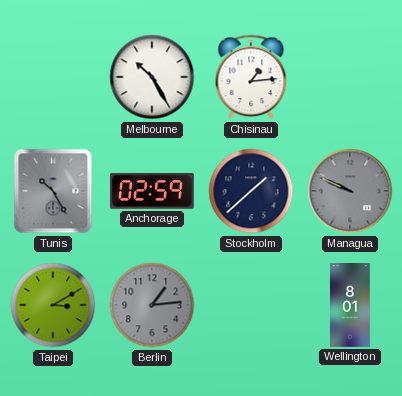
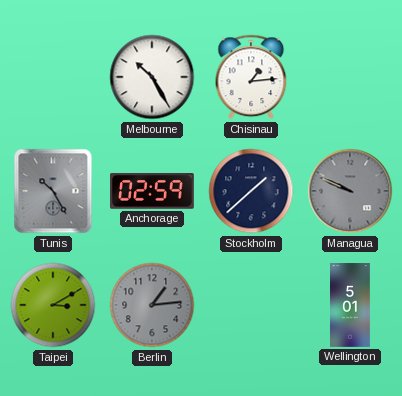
Wellington: 8:01 -> 5:01
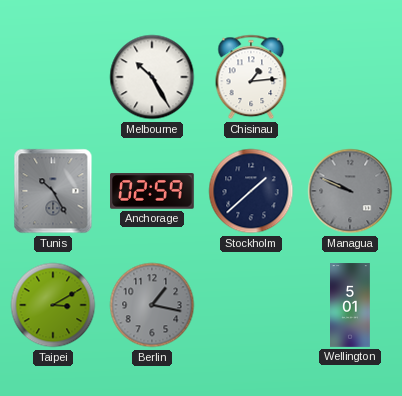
Berlin: 1:14 -> 1:17
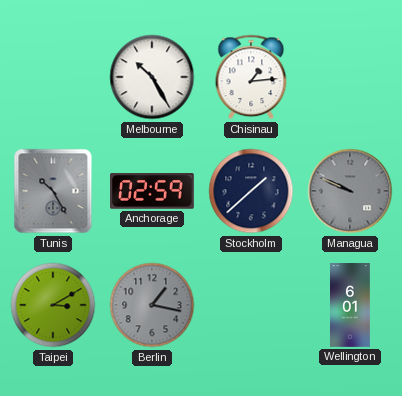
Wellington: 5:01 -> 6:01
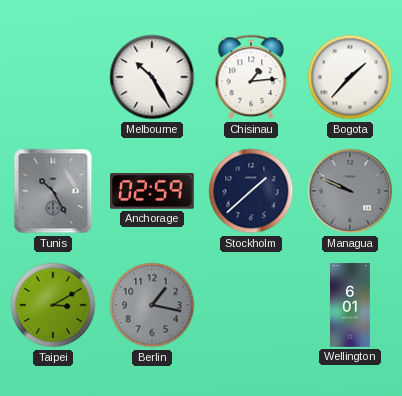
Bogota: none -> 1:37
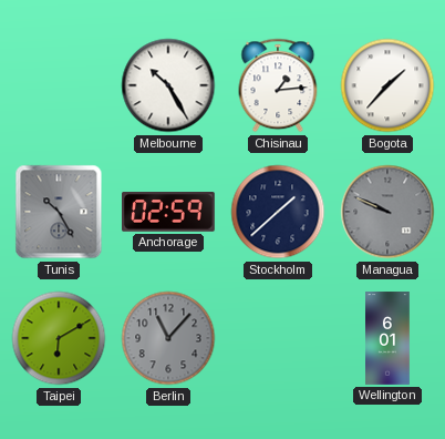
Taipei: 3:10 -> 6:10
Berlin: 1:17 -> 11:07
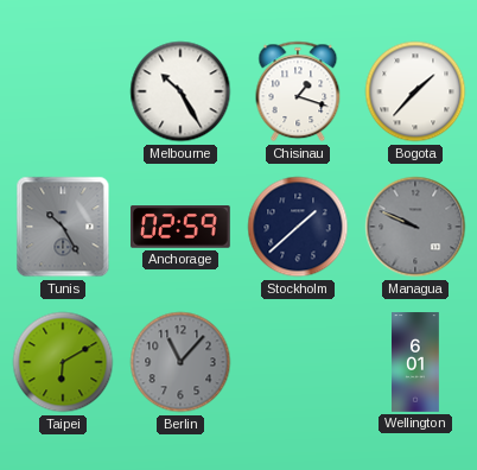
Chisinau: 1:14 -> 1:18
